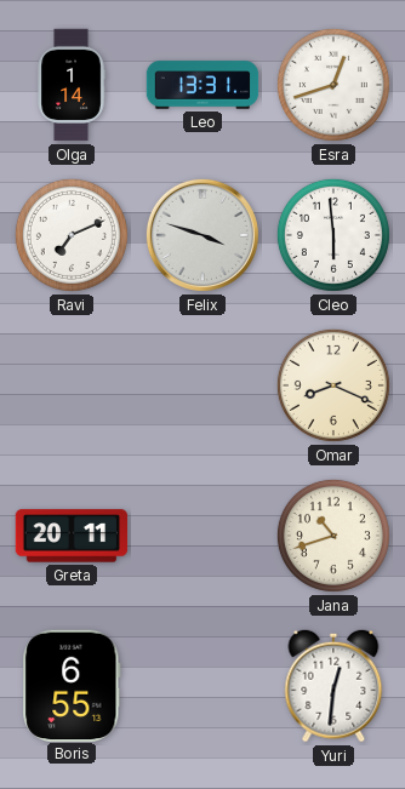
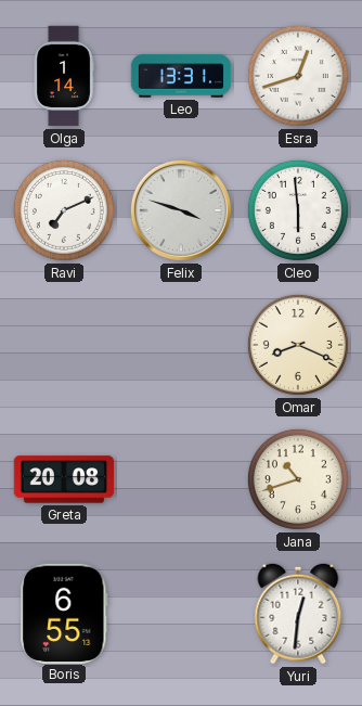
Greta: 20:11 -> 20:08
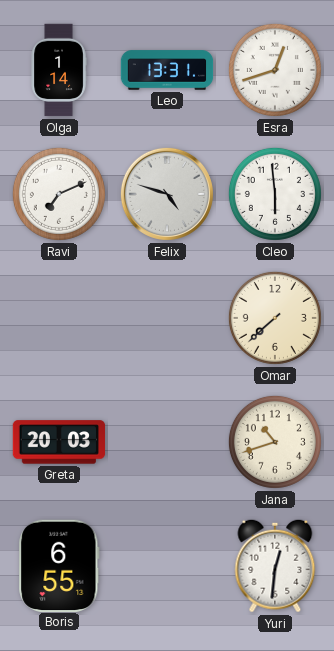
Felix: 3:48 -> 4:48
Omar: 8:19 -> 7:38
Greta: 20:08 -> 20:03
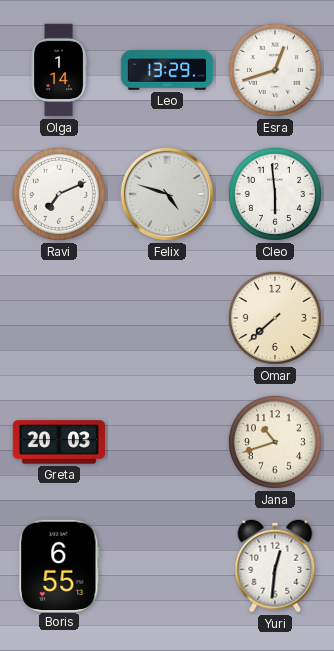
Leo: 13:31 -> 13:29
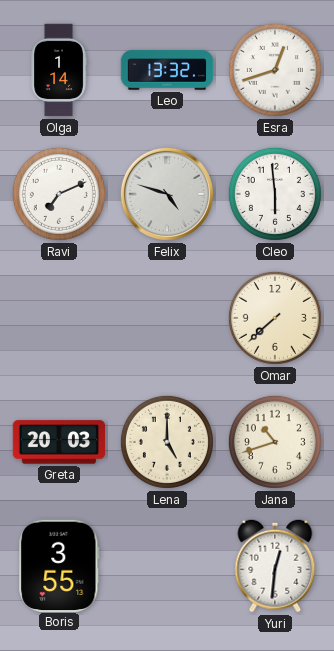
Leo: 13:29 -> 13:32
Lena: none -> 5:00
Boris: 6:55 -> 3:55
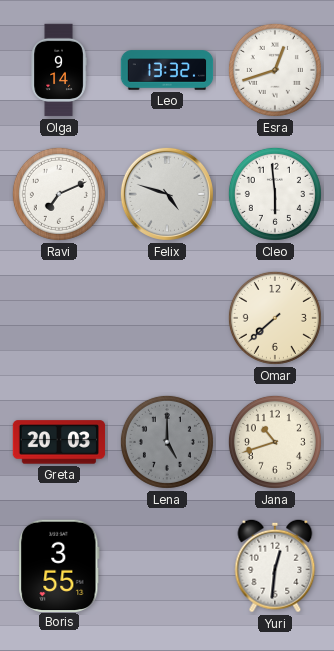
Olga: 1:14 -> 9:14
Lena dial: cream -> grey
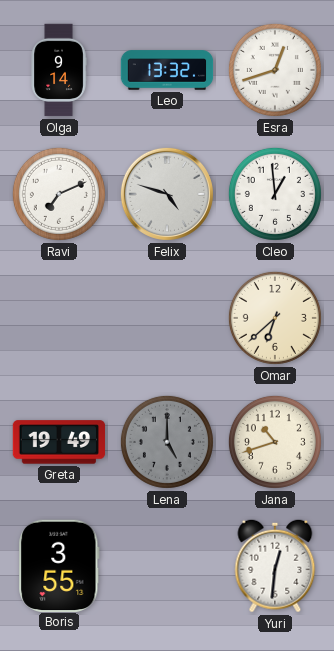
Cleo: 5:59 -> 12:59
Omar: 7:38 -> 6:38
Greta: 20:03 -> 19:49
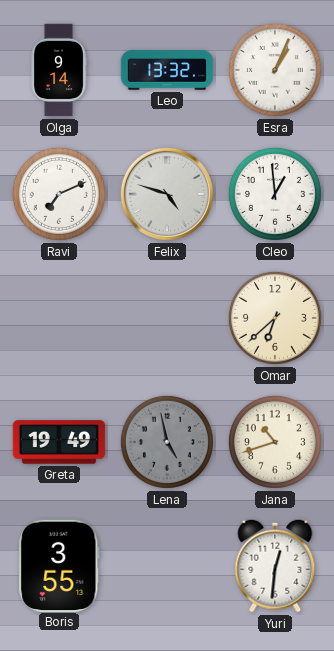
Esra: 12:42 -> 1:04
Lena: 5:00 -> 4:58
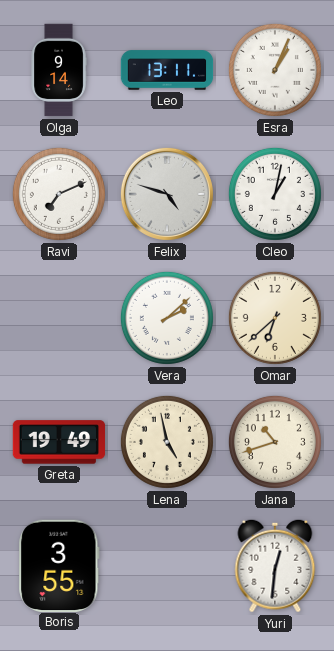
Leo: 13:32 -> 13:11
Cleo: 12:59 -> 1:02
Vera: none -> 2:08
Lena dial: grey -> cream
